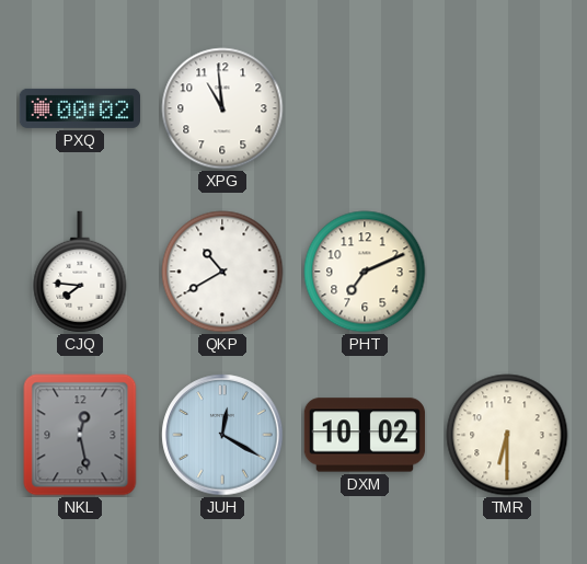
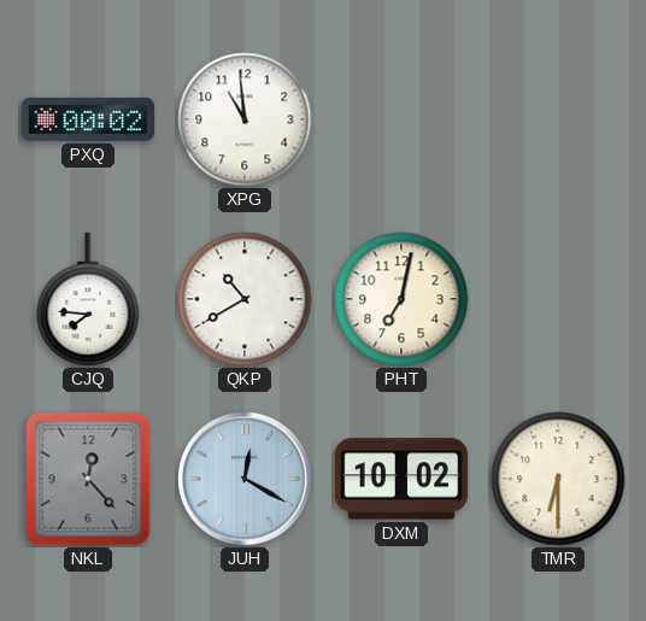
PHT: 7:11 -> 7:02
NKL: 12:28 -> 12:23
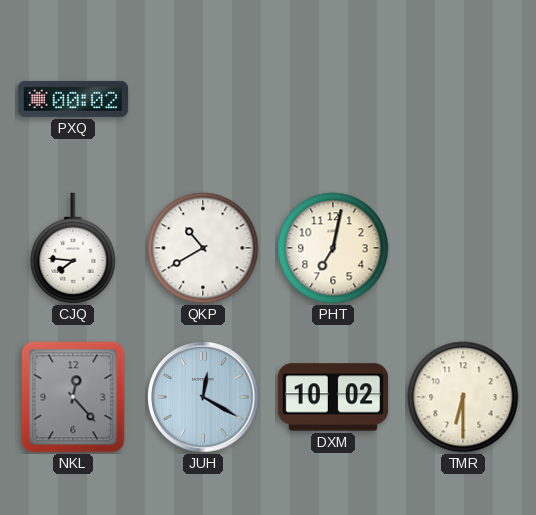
XPG: 10:59 -> none
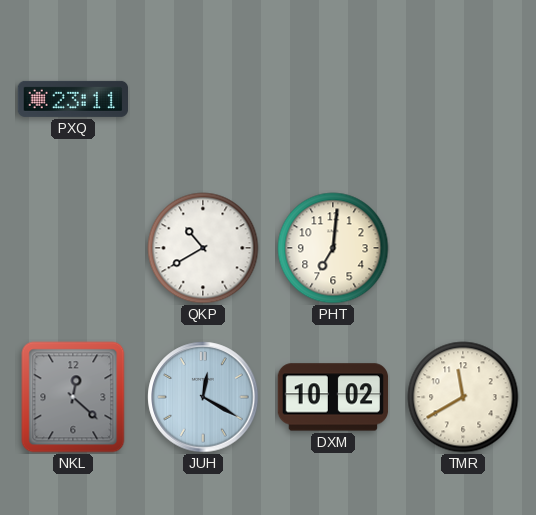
PXQ: 00:02 -> 23:11
CJQ: 7:46 -> none
PHT: 7:02 -> 7:01
NKL: 12:23 -> 12:22
TMR: 6:30 -> 11:40
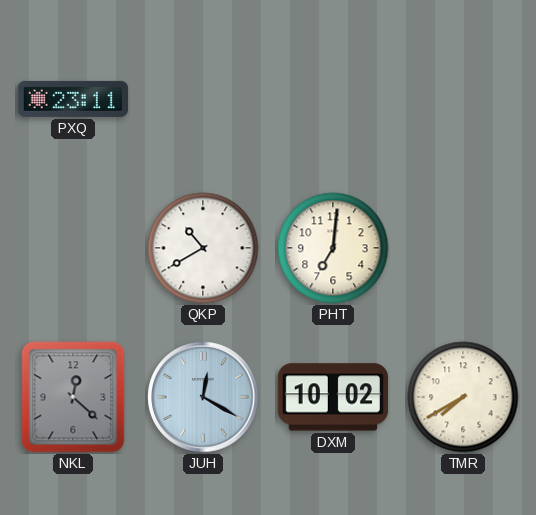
TMR: 11:40 -> 7:40
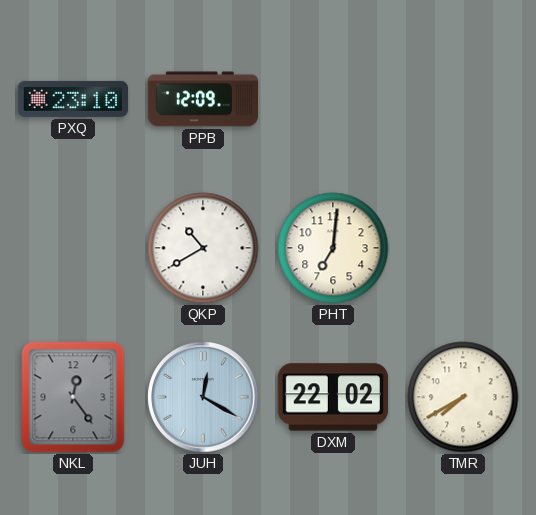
PXQ: 23:11 -> 23:10
PPB: none -> 12:09
NKL: 12:22 -> 12:24
DXM: 10:02 -> 22:02
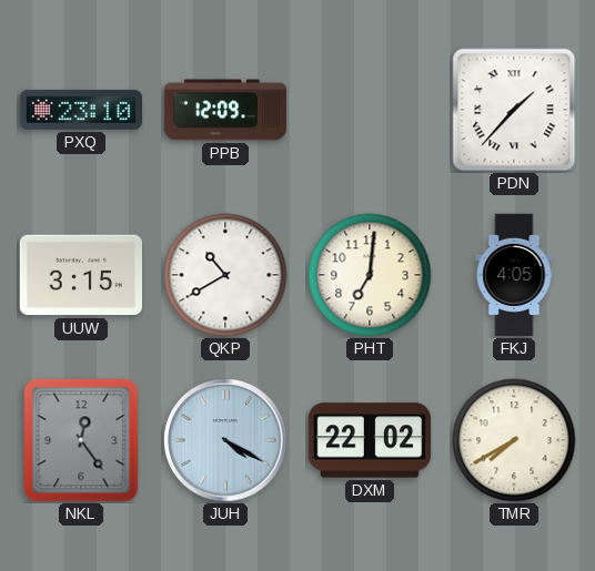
PDN: none -> 1:37
UUW: none -> 3:15
FKJ: none -> 4:05
JUH: 12:20 -> 4:20
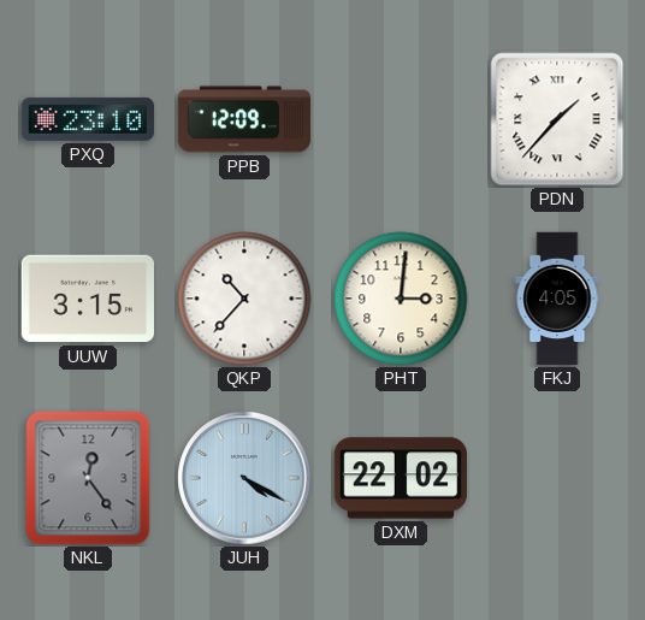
QKP: 10:40 -> 10:37
PHT: 7:01 -> 3:01
TMR: 7:40 -> none
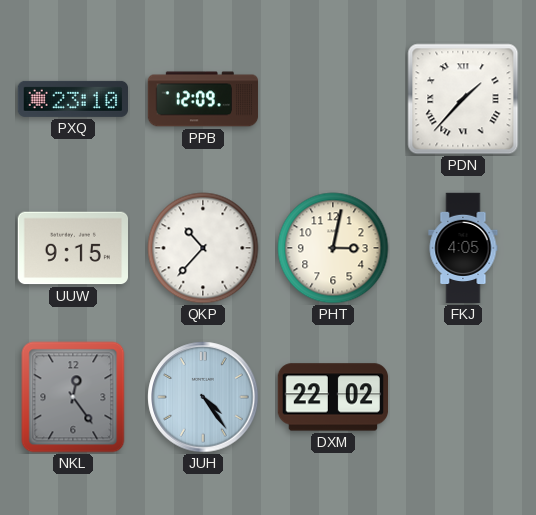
UUW: 3:15 -> 9:15
PHT: 3:01 -> 3:02
JUH: 4:20 -> 4:24
